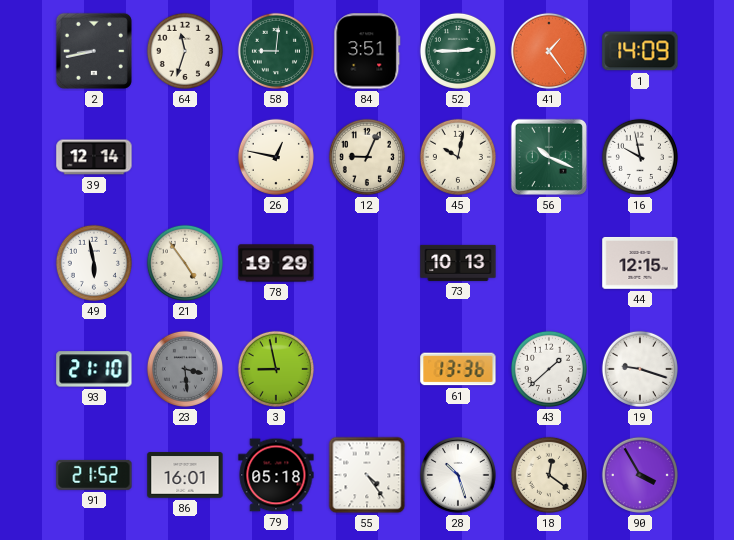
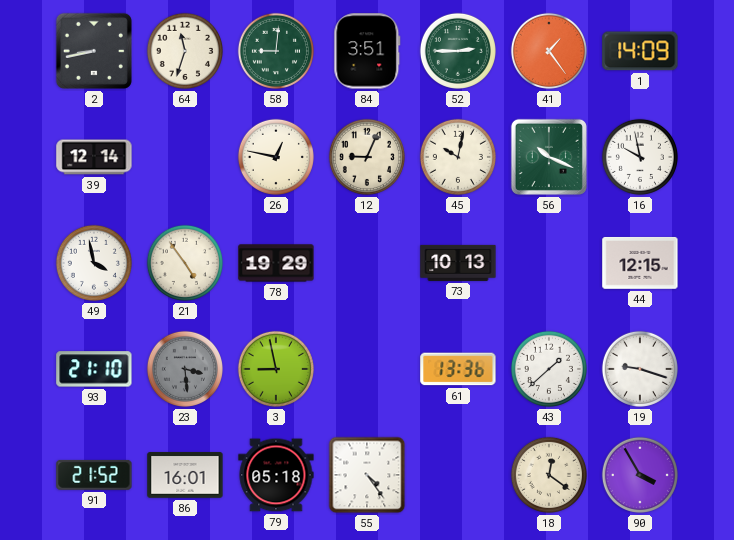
49: 5:58 -> 3:58
28: 10:27 -> none
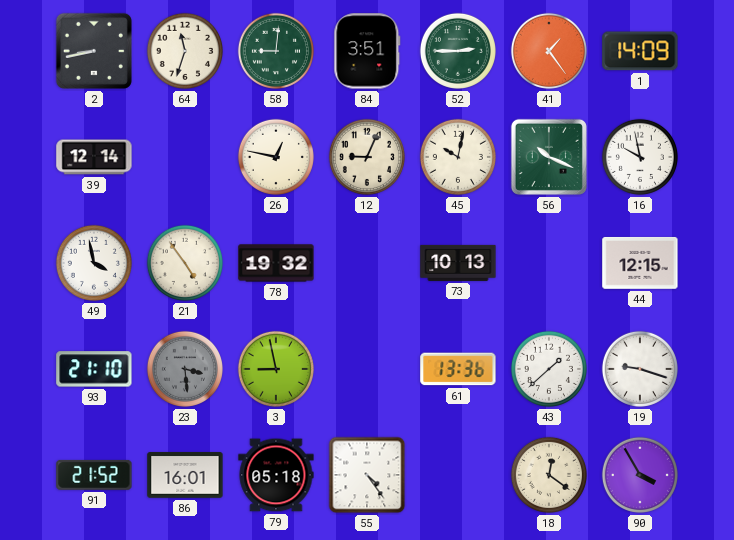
78: 19:29 -> 19:32
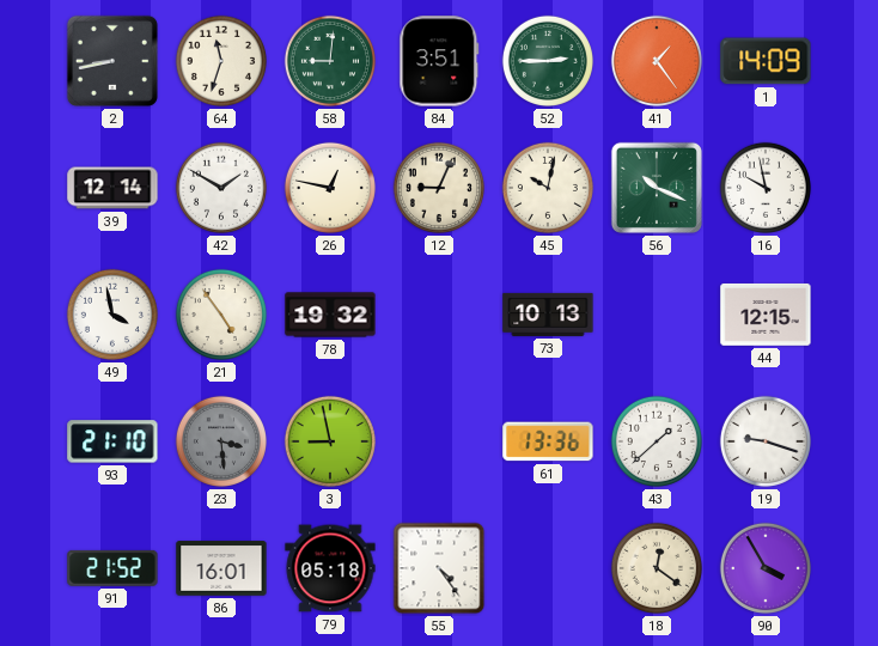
42: none -> 1:50
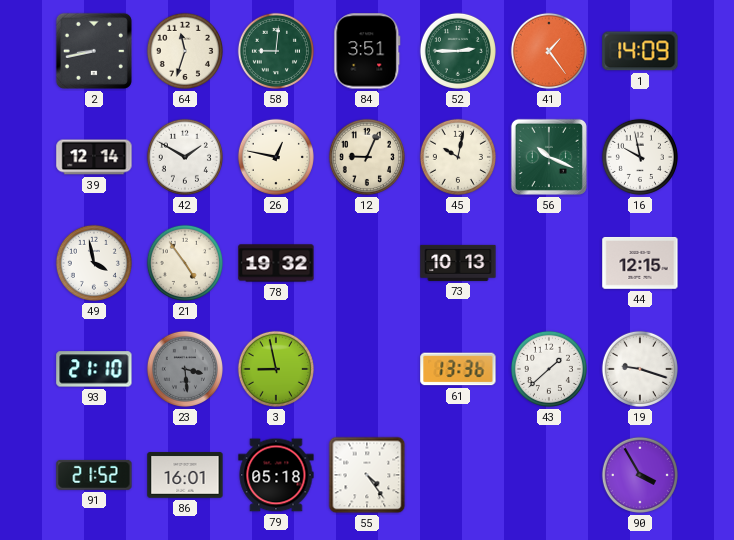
18: 12:21 -> none
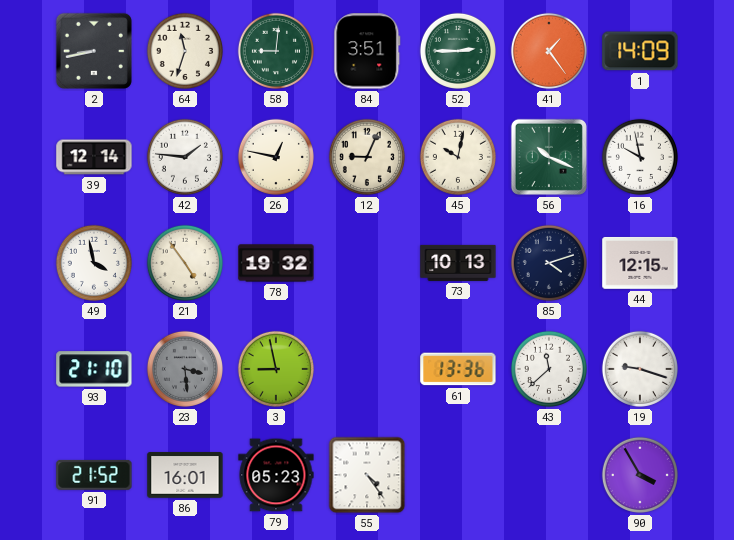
42: 1:50 -> 1:46
85: none -> 4:12
43: 1:38 -> 11:38
79: 05:18 -> 05:23
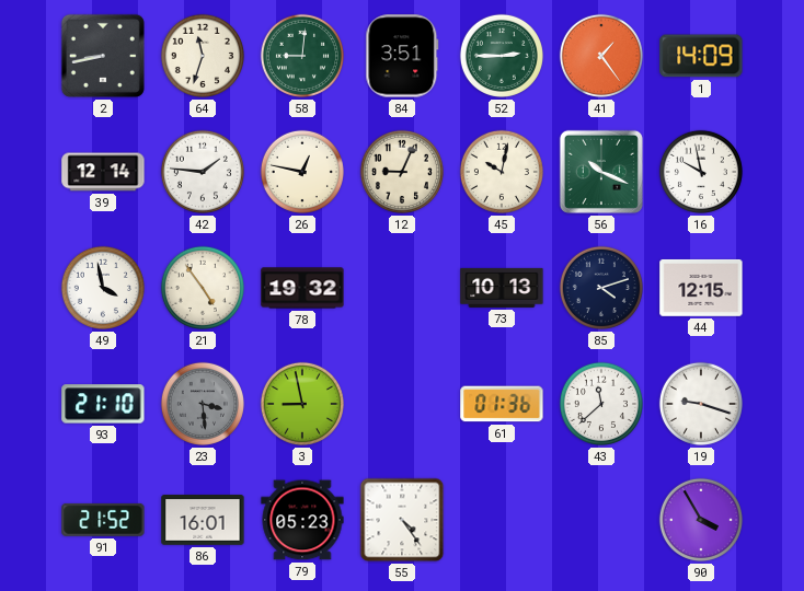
61: 13:36 -> 01:36
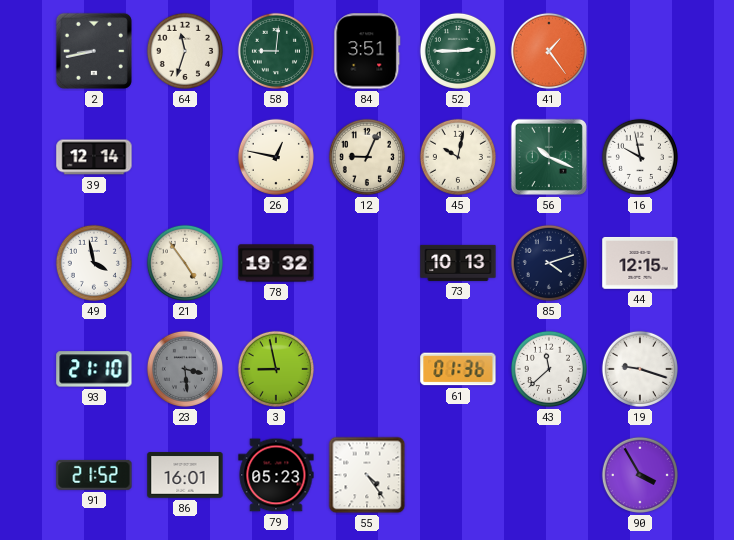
1: 14:09 -> none
42: 1:46 -> none
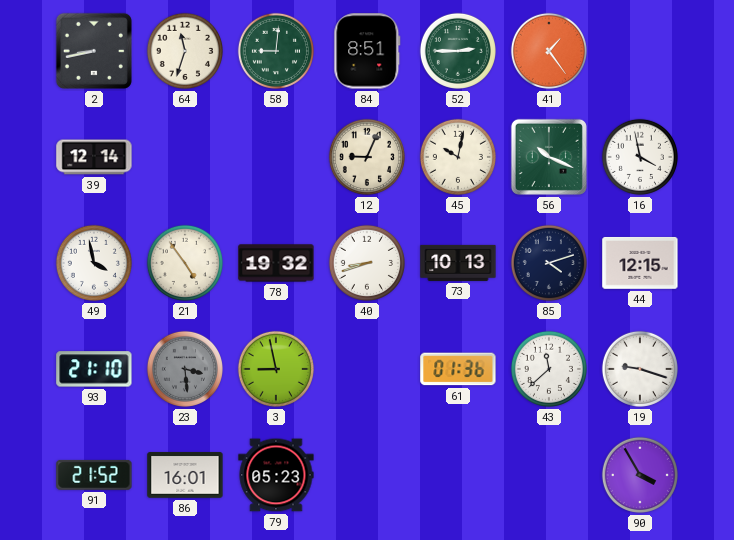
84: 3:51 -> 8:51
26: 12:47 -> none
16: 9:58 -> 3:58
40: none -> 8:42
55: 4:24 -> none
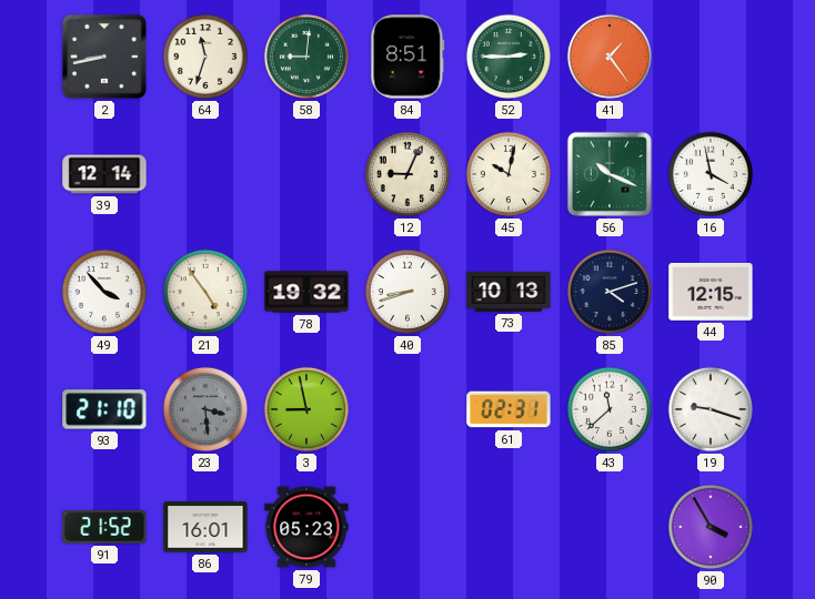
49: 3:58 -> 3:53
61: 01:36 -> 02:31
